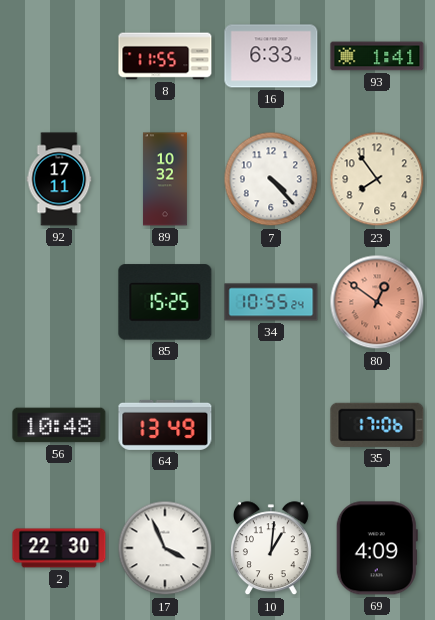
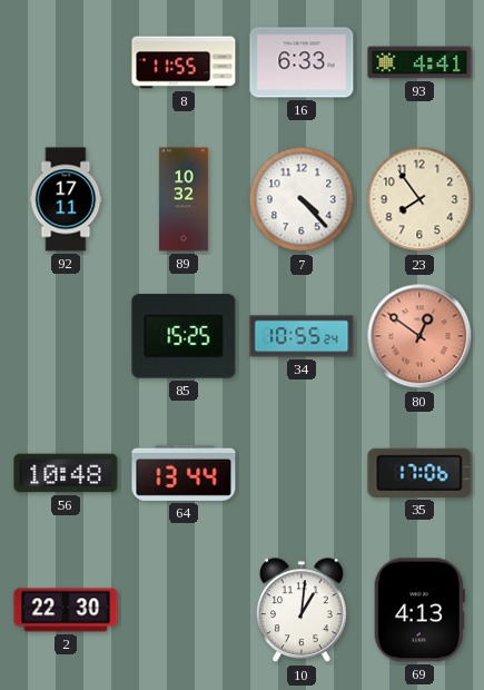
93: 1:41 -> 4:41
64: 13:49 -> 13:44
17: 3:56 -> none
69: 4:09 -> 4:13
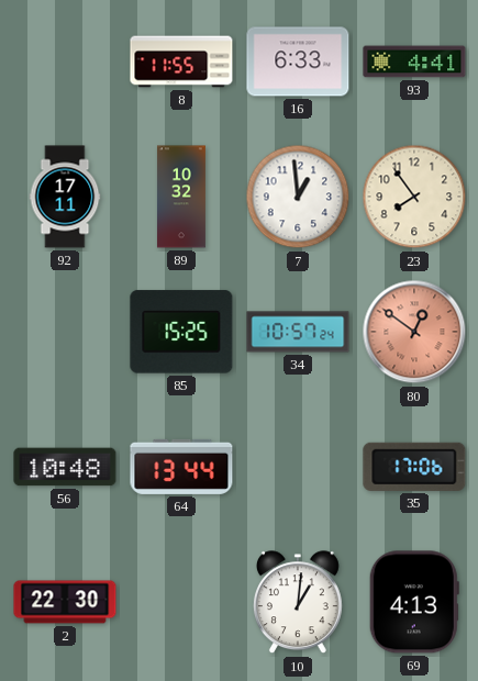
7: 4:23 -> 12:59
34: 10:55 -> 10:57
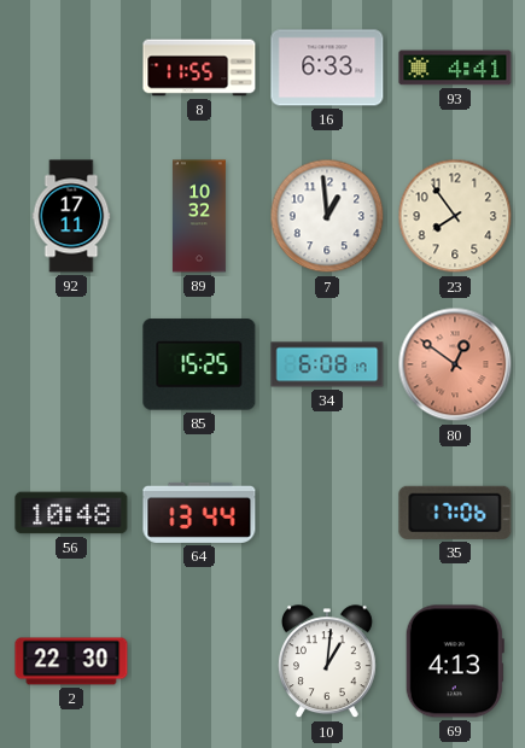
34: 10:57 -> 6:08
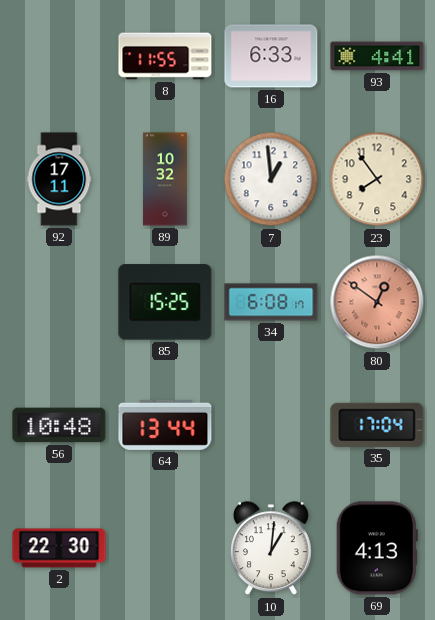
35: 17:06 -> 17:04
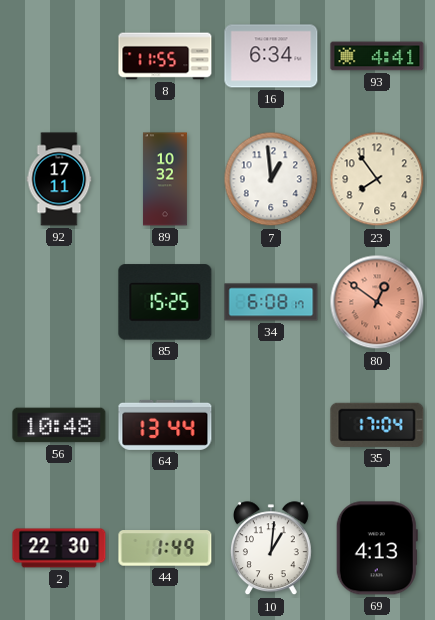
16: 6:33 -> 6:34
44: none -> 1:49
